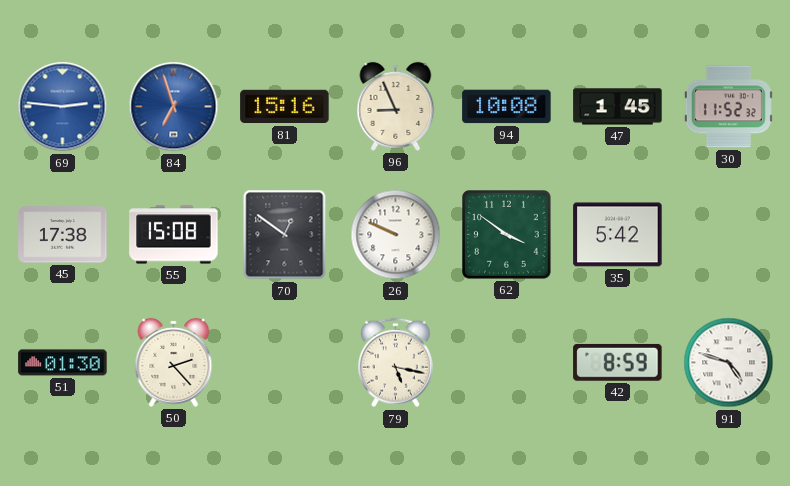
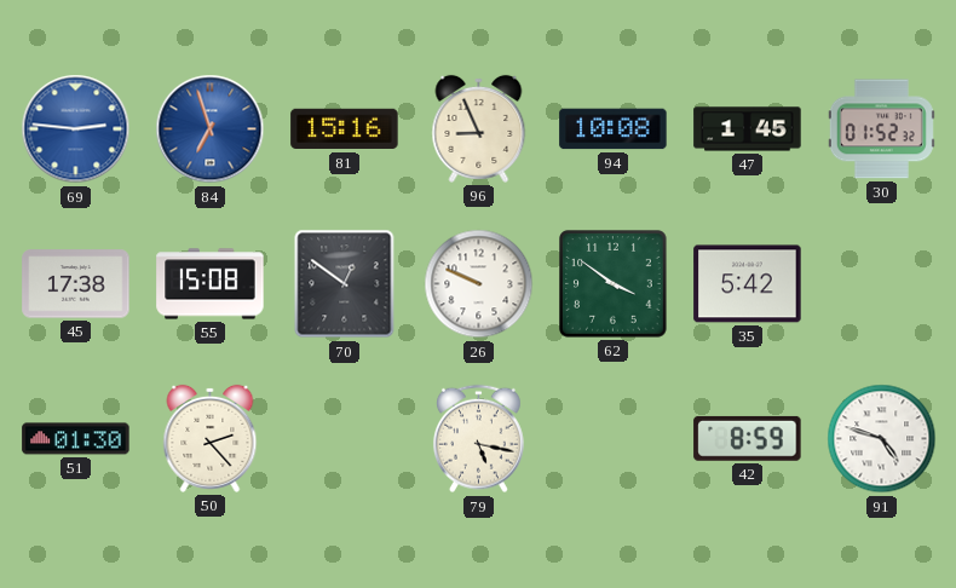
30: 11:52 -> 01:52
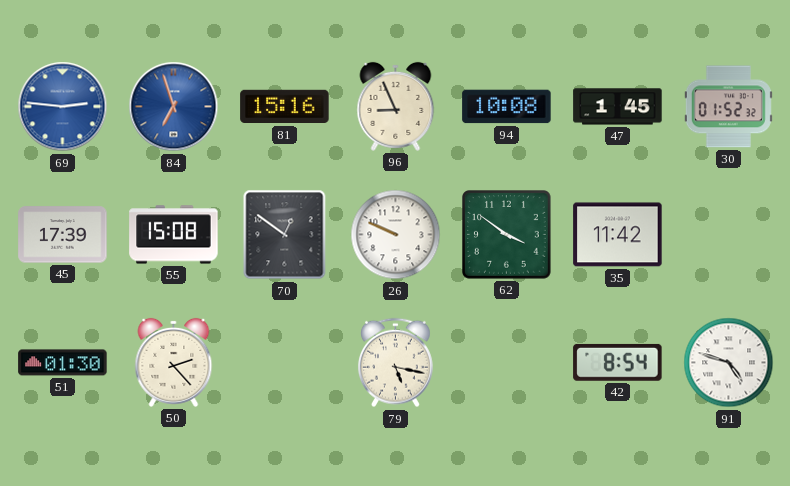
45: 17:38 -> 17:39
35: 5:42 -> 11:42
42: 8:59 -> 8:54
